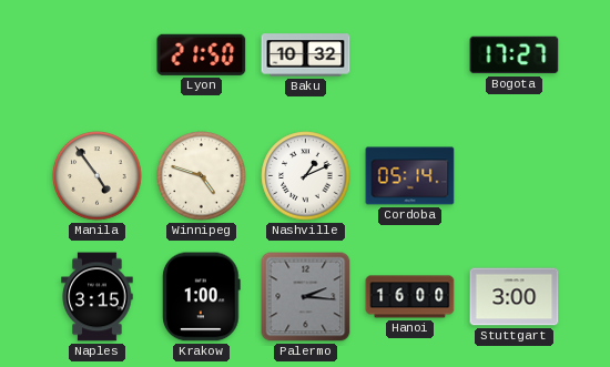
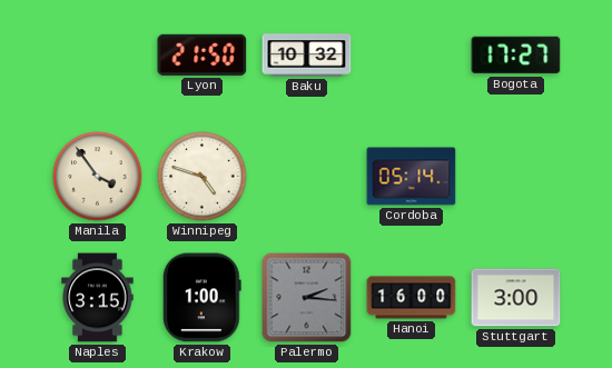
Manila: 4:54 -> 3:54
Nashville: 1:11 -> none
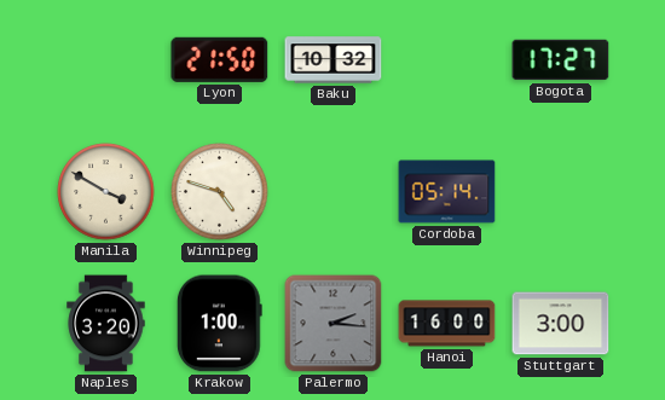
Manila: 3:54 -> 3:50
Naples: 3:15 -> 3:20
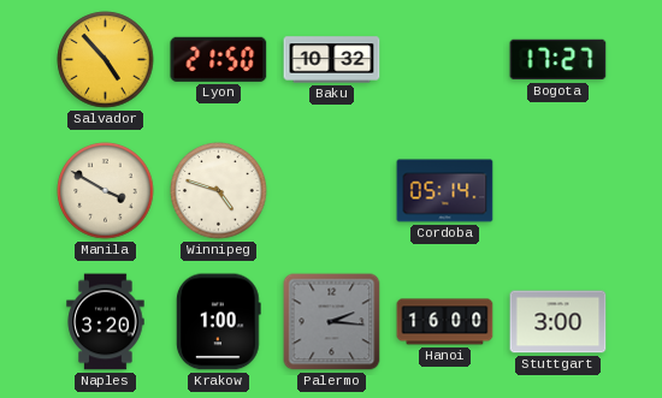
Salvador: none -> 4:53
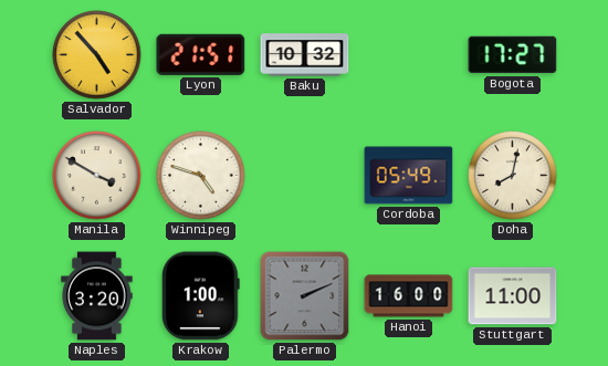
Lyon: 21:50 -> 21:51
Cordoba: 05:14 -> 05:49
Doha: none -> 8:02
Palermo: 2:16 -> 2:11
Stuttgart: 3:00 -> 11:00
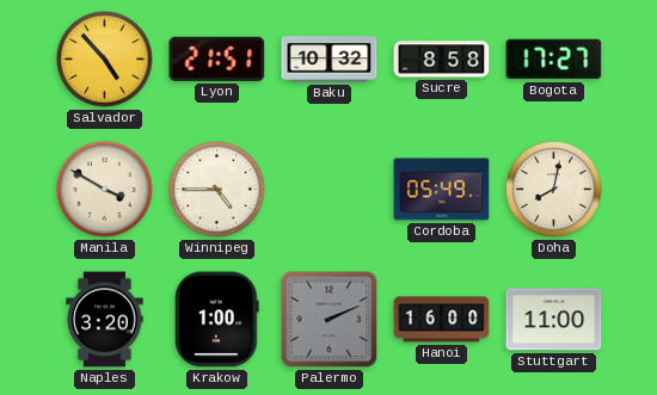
Sucre: none -> 8:58
Winnipeg: 4:48 -> 4:45
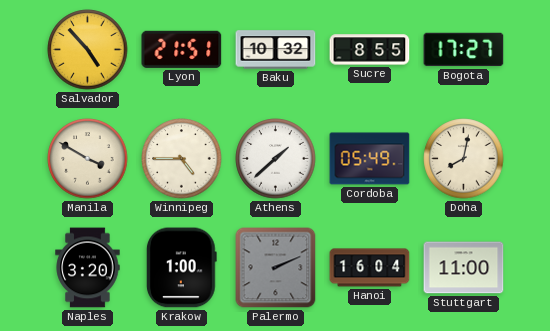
Sucre: 8:58 -> 8:55
Athens: none -> 1:38
Hanoi: 16:00 -> 16:04
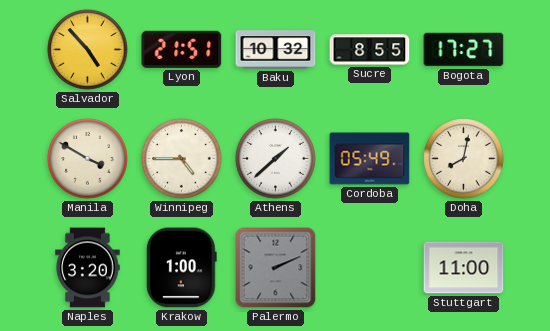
Hanoi: 16:04 -> none
